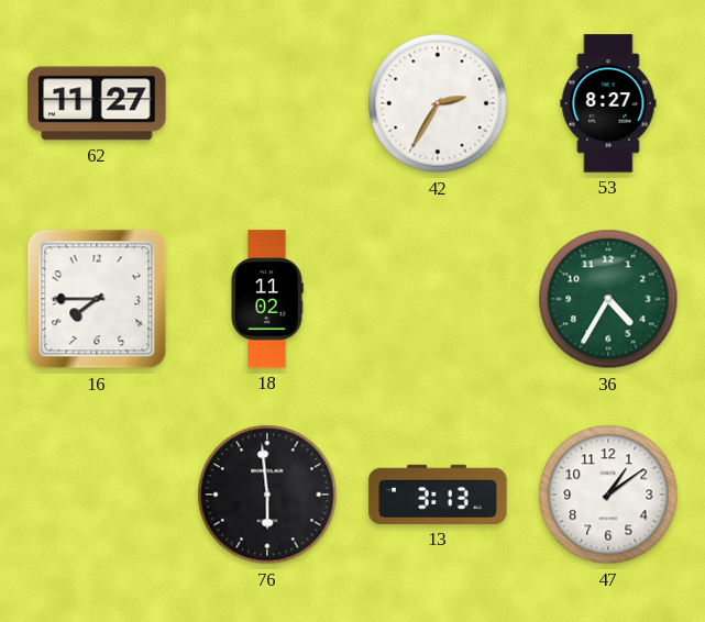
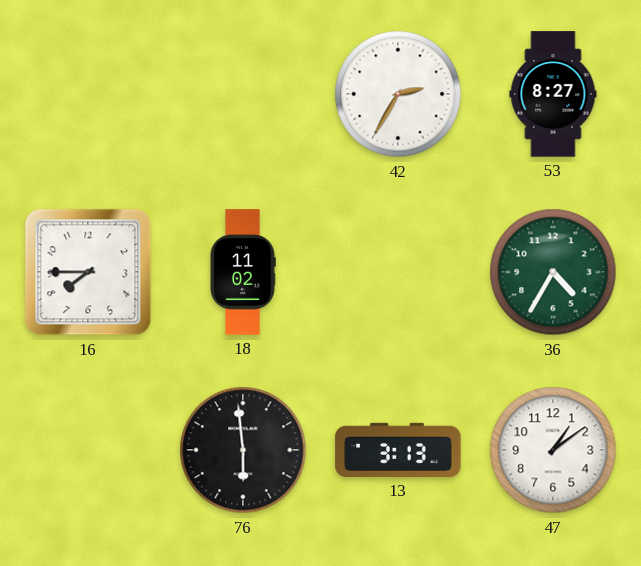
62: 11:27 -> none
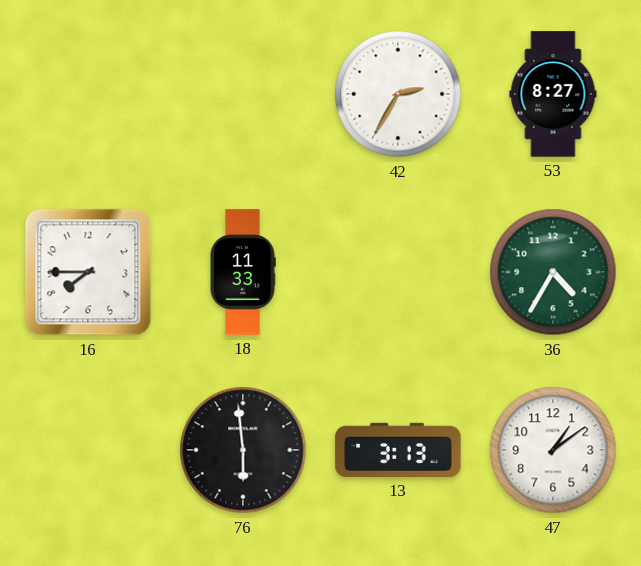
18: 11:02 -> 11:33
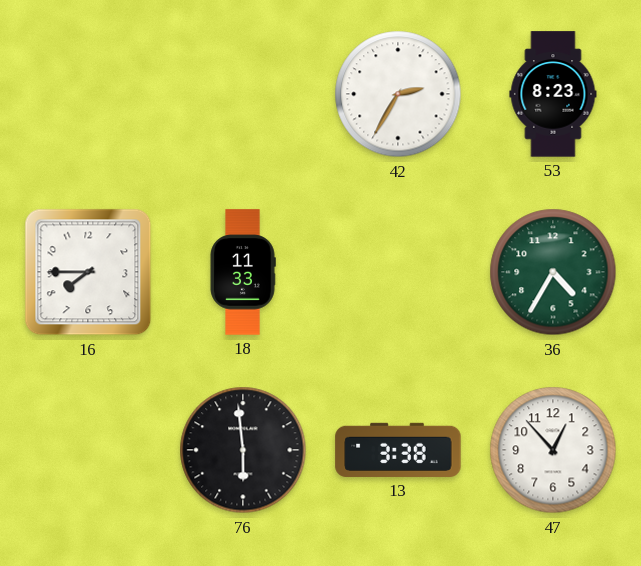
53: 8:27 -> 8:23
13: 3:13 -> 3:38
47: 1:09 -> 12:53
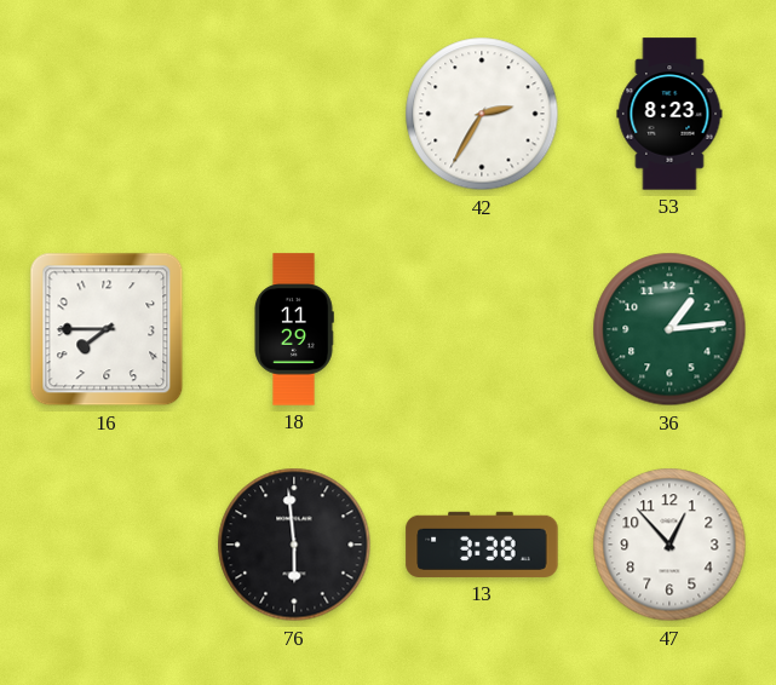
18: 11:33 -> 11:29
36: 4:35 -> 1:14
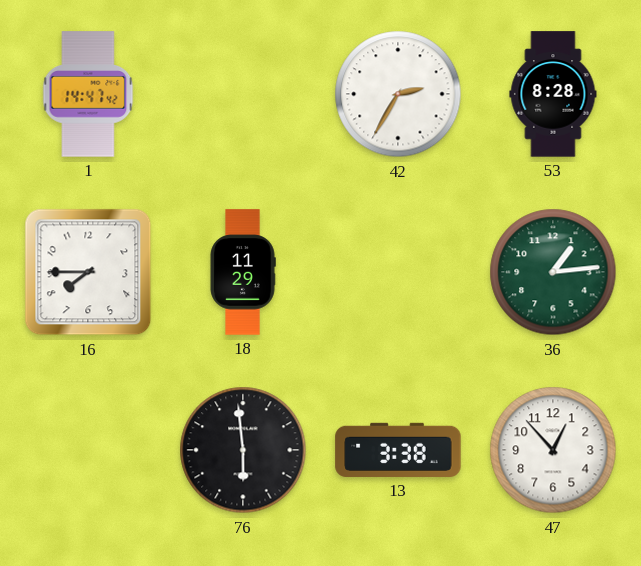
1: none -> 14:47
53: 8:23 -> 8:28
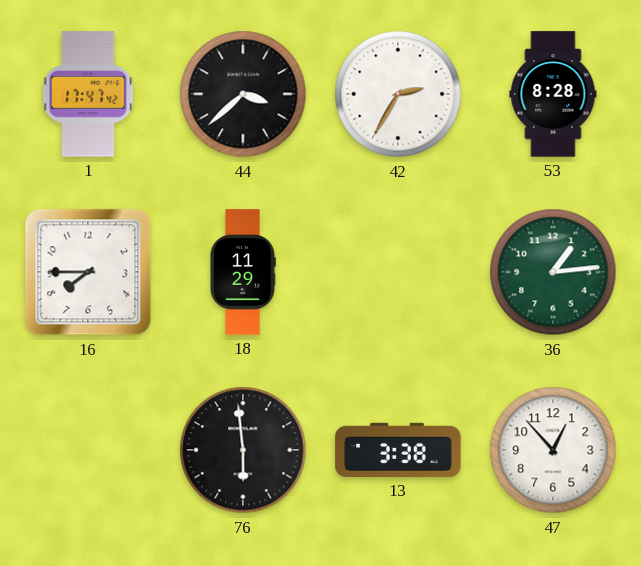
1: 14:47 -> 17:47
44: none -> 3:38
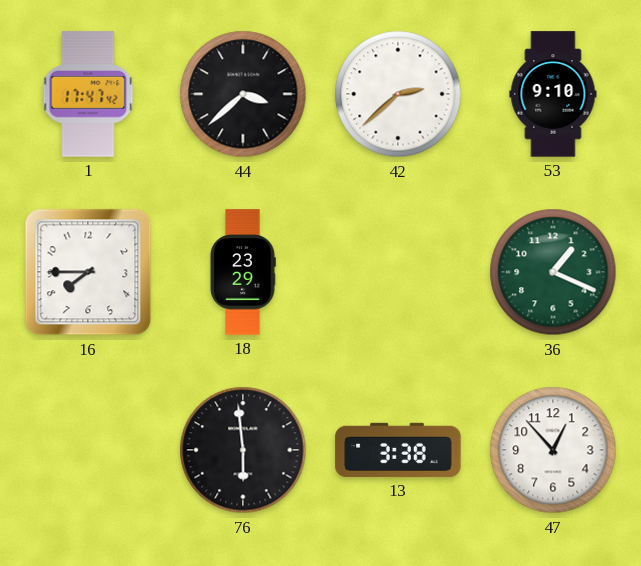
42: 2:35 -> 2:38
53: 8:28 -> 9:10
18: 11:29 -> 23:29
36: 1:14 -> 1:19
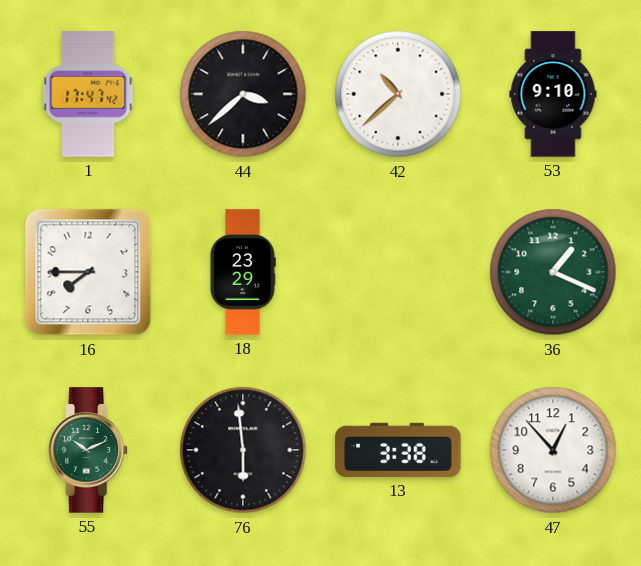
42: 2:38 -> 10:38
55: none -> 10:11
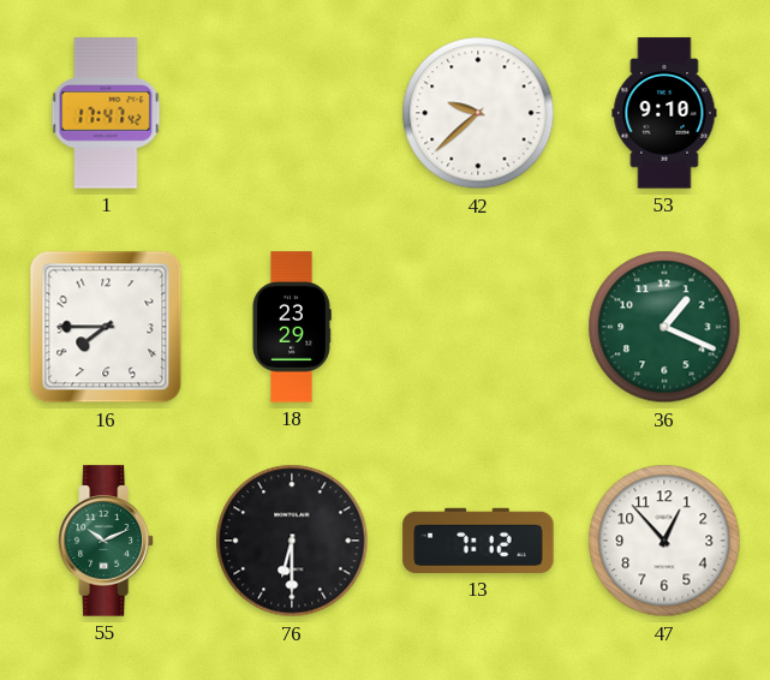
44: 3:38 -> none
42: 10:38 -> 9:38
76: 5:59 -> 6:30
13: 3:38 -> 7:12
